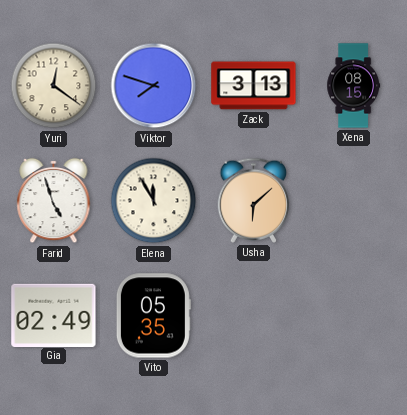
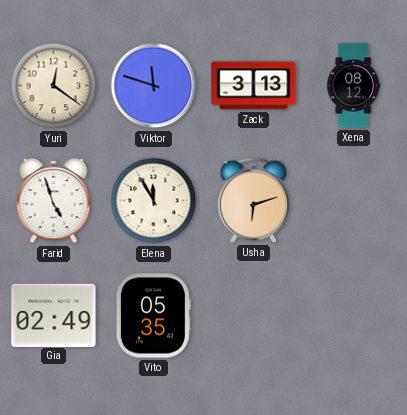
Viktor: 7:48 -> 11:48
Xena: 08:15 -> 08:12
Usha: 6:08 -> 6:12
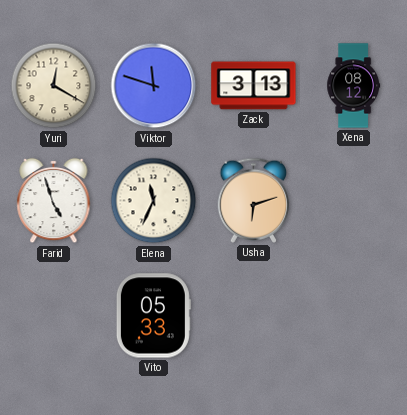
Yuri: 12:21 -> 12:20
Elena: 11:55 -> 11:34
Gia: 02:49 -> none
Vito: 05:35 -> 05:33
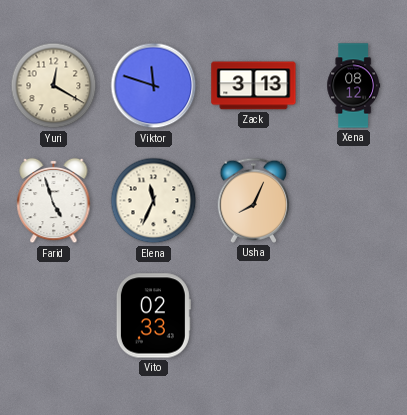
Usha: 6:12 -> 8:04
Vito: 05:33 -> 02:33
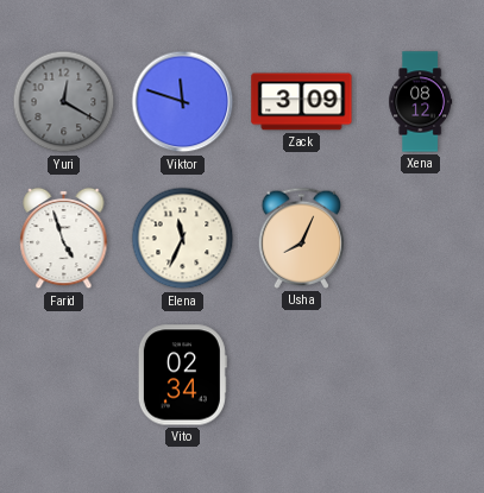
Yuri dial: cream -> grey
Zack: 3:13 -> 3:09
Vito: 02:33 -> 02:34
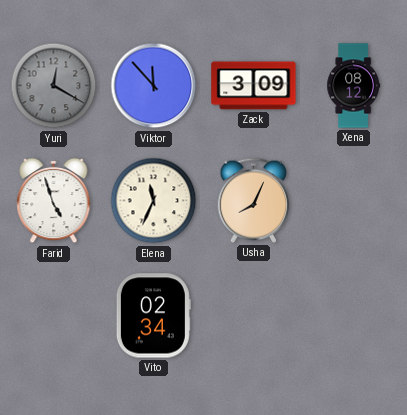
Viktor: 11:48 -> 11:53
